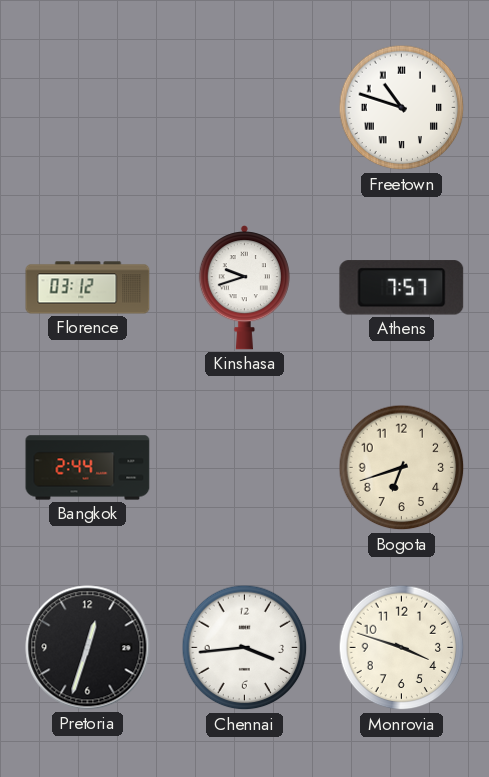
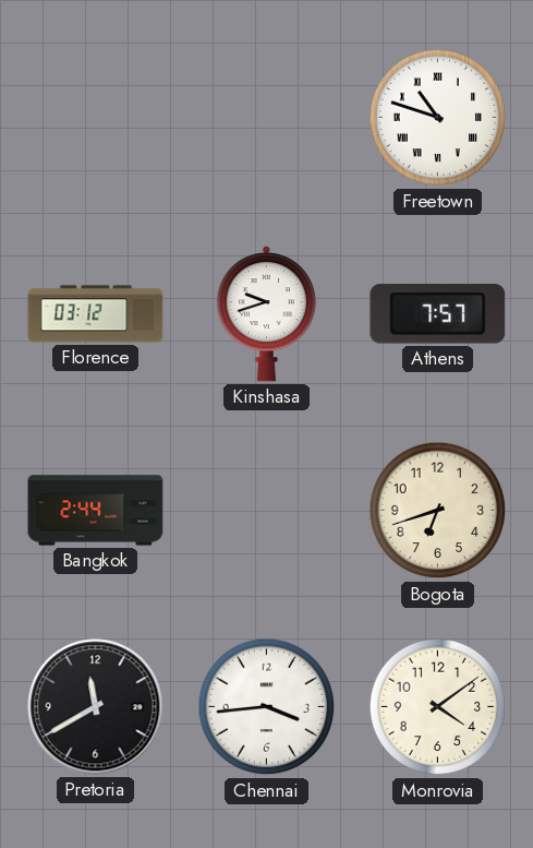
Pretoria: 12:33 -> 11:40
Monrovia: 3:48 -> 4:09
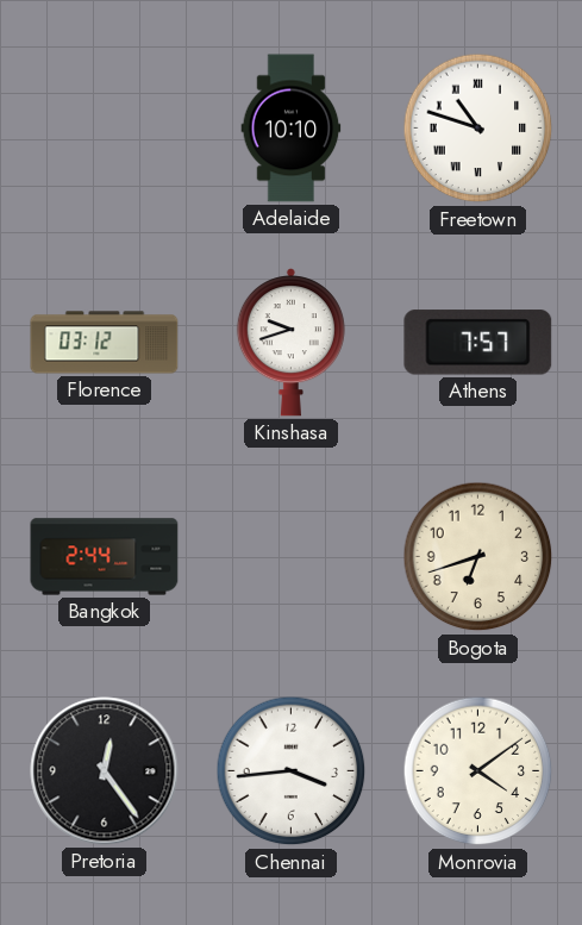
Adelaide: none -> 10:10
Pretoria: 11:40 -> 12:24
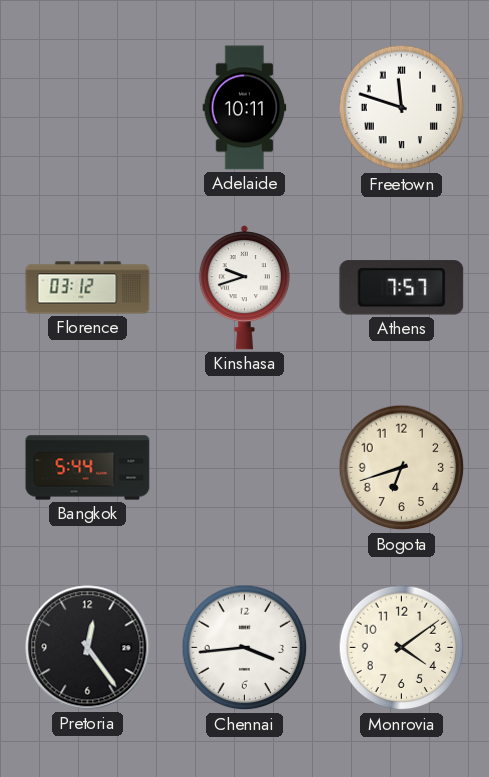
Adelaide: 10:10 -> 10:11
Freetown: 10:48 -> 11:48
Bangkok: 2:44 -> 5:44
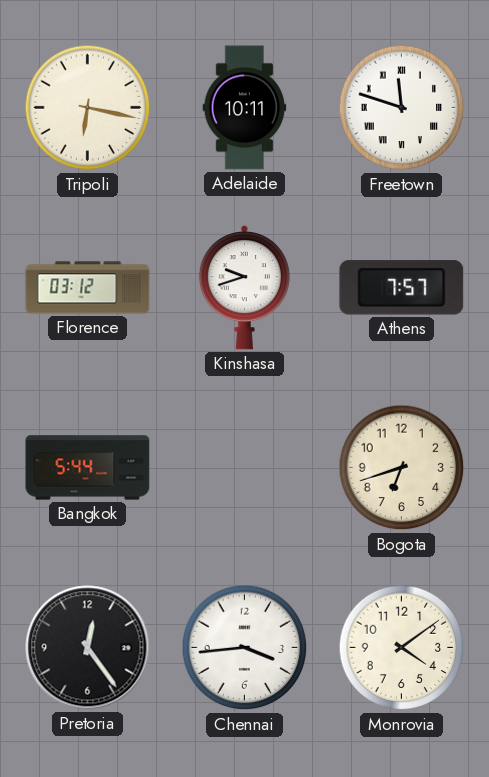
Tripoli: none -> 6:17
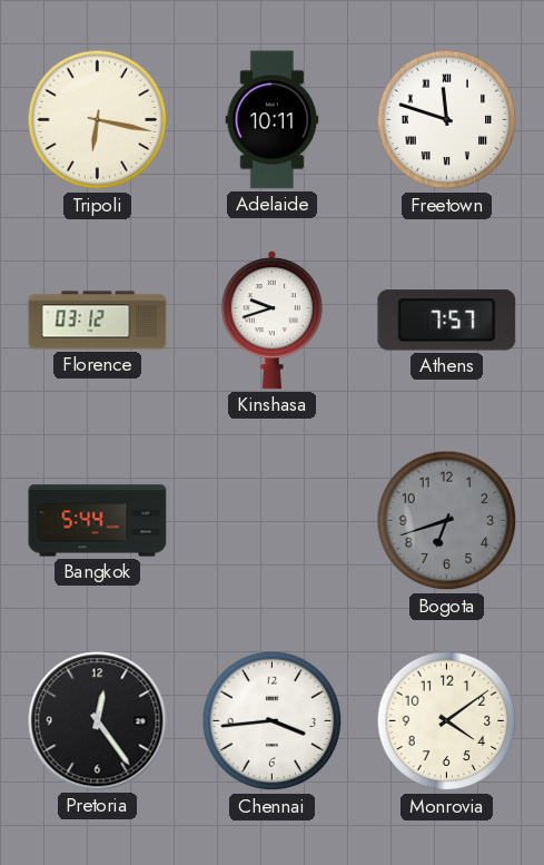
Bogota dial: cream -> grey
